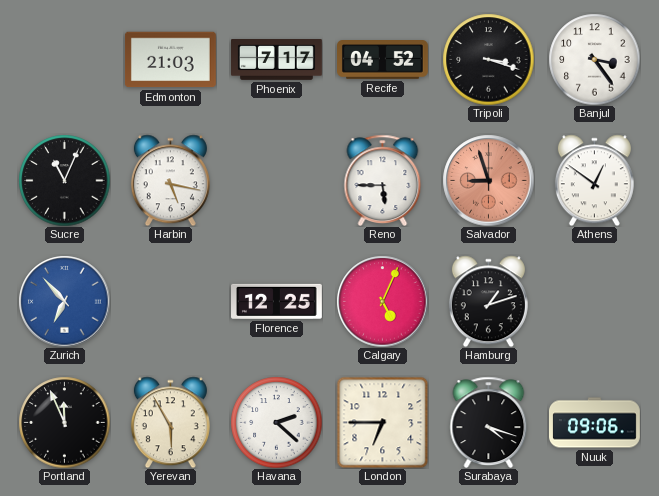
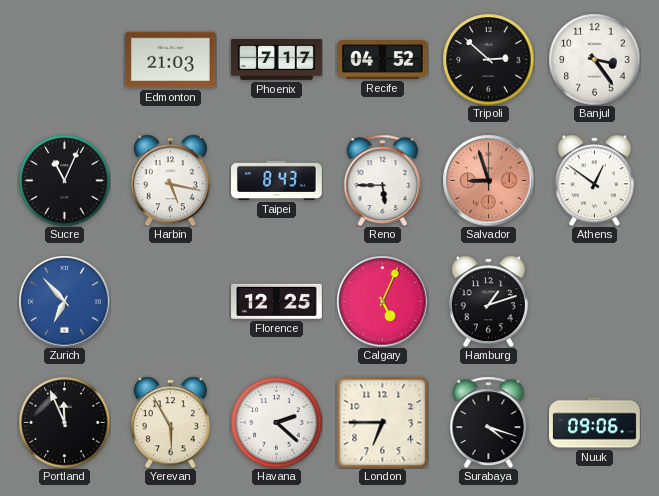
Tripoli: 3:18 -> 2:52
Taipei: none -> 8:43
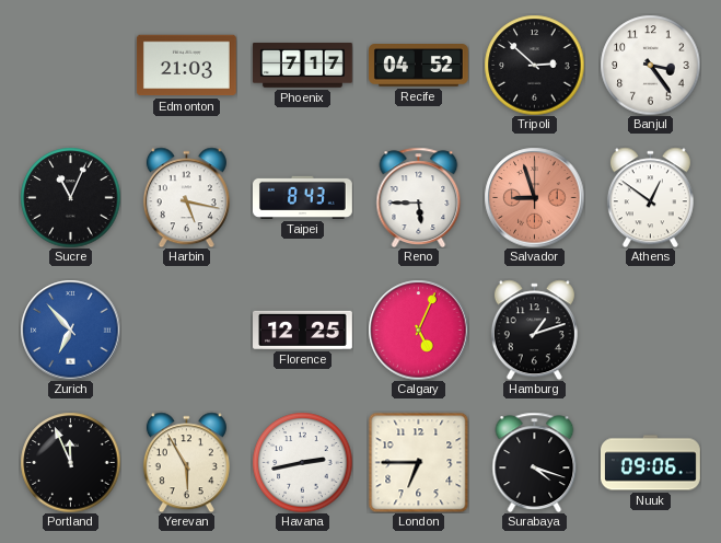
Havana: 2:22 -> 2:43
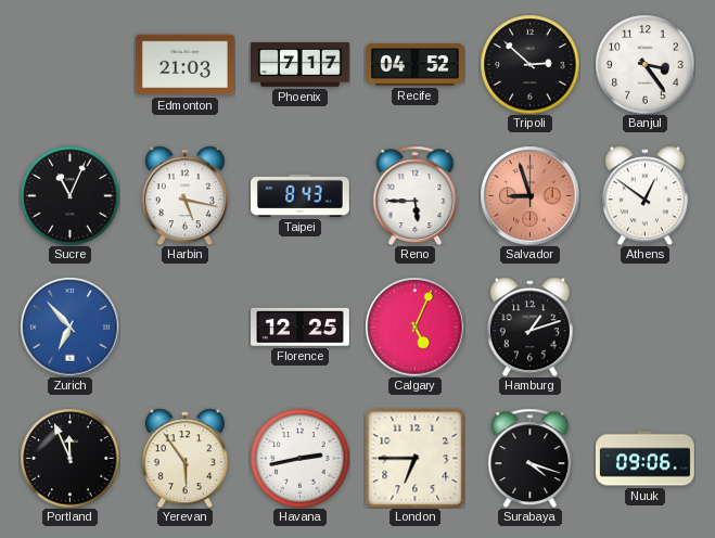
Yerevan: 5:55 -> 5:54
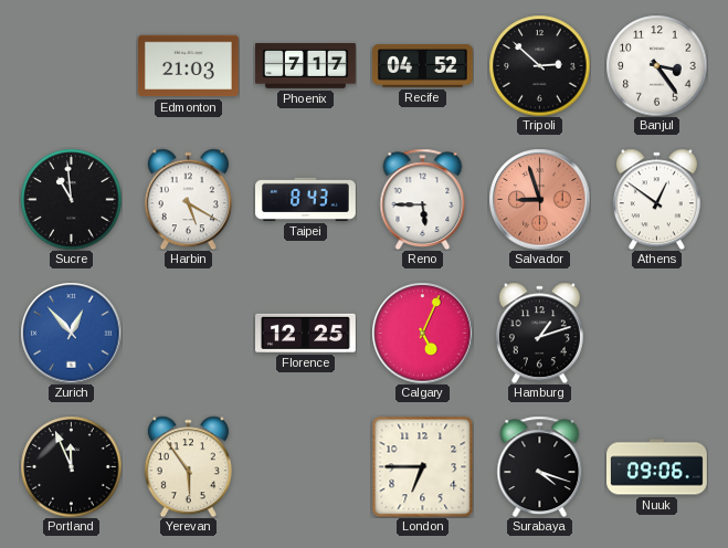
Sucre: 11:04 -> 10:59
Harbin: 5:17 -> 5:20
Zurich: 6:53 -> 12:53
Havana: 2:43 -> none
